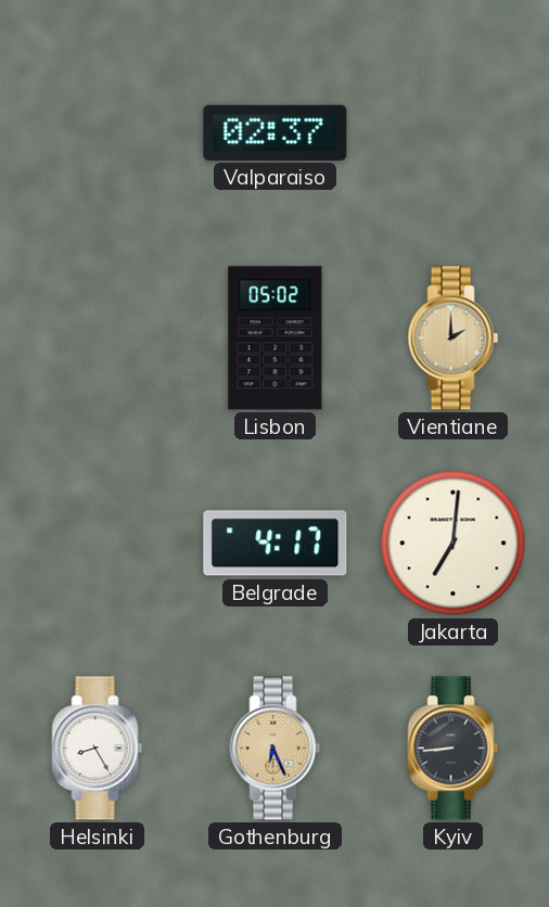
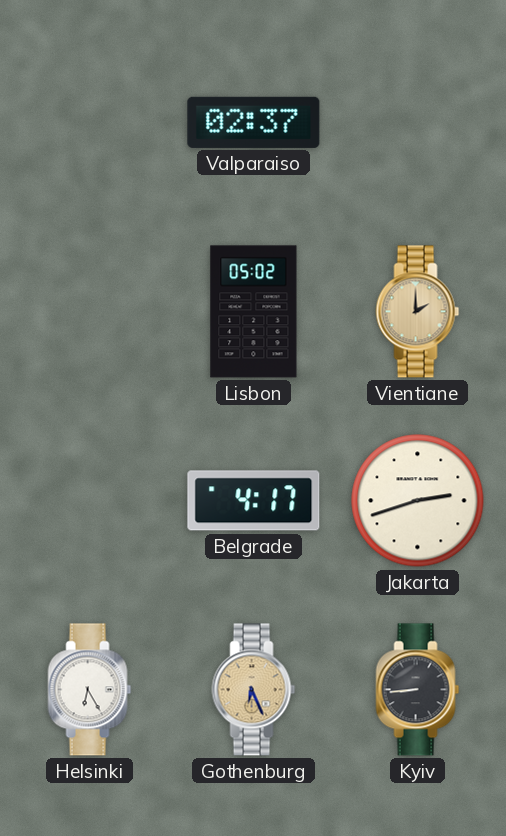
Jakarta: 7:01 -> 2:42
Helsinki: 8:25 -> 6:25
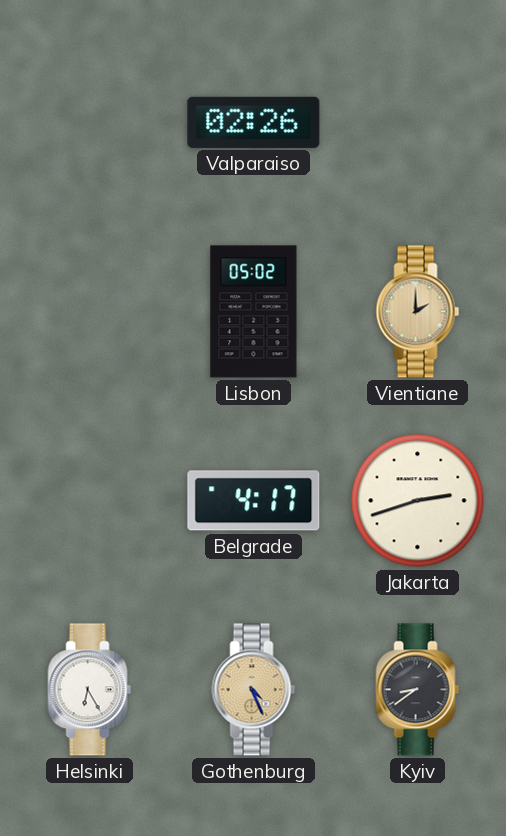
Valparaiso: 02:37 -> 02:26
Gothenburg: 6:26 -> 4:26
Kyiv: 8:44 -> 8:39
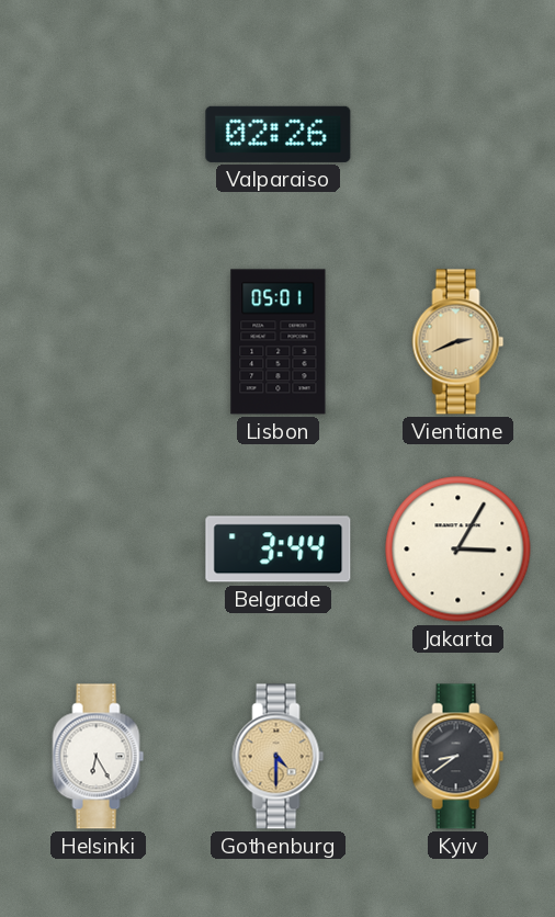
Lisbon: 05:02 -> 05:01
Vientiane: 2:00 -> 2:41
Belgrade: 4:17 -> 3:44
Jakarta: 2:42 -> 3:05
Gothenburg: 4:26 -> 4:30
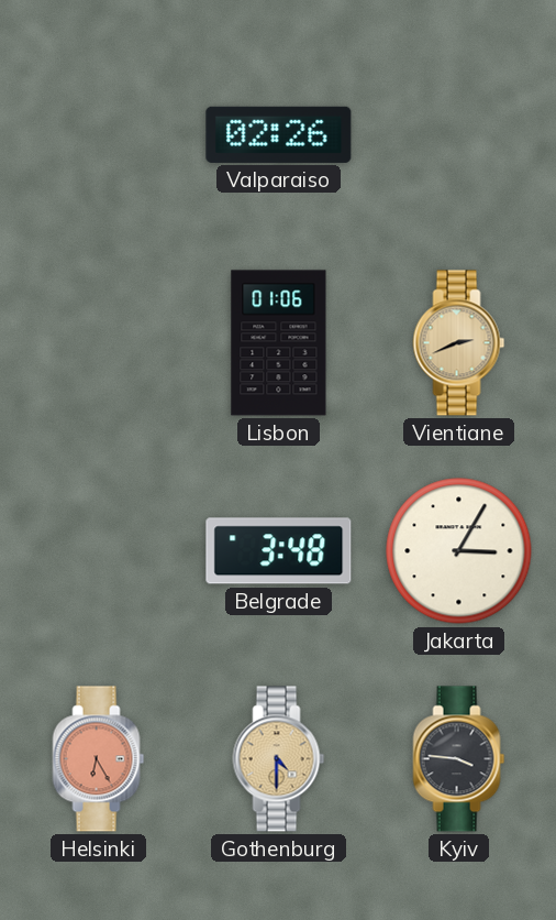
Lisbon: 05:01 -> 01:06
Belgrade: 3:44 -> 3:48
Helsinki dial: white -> salmon
Kyiv: 8:39 -> 3:46
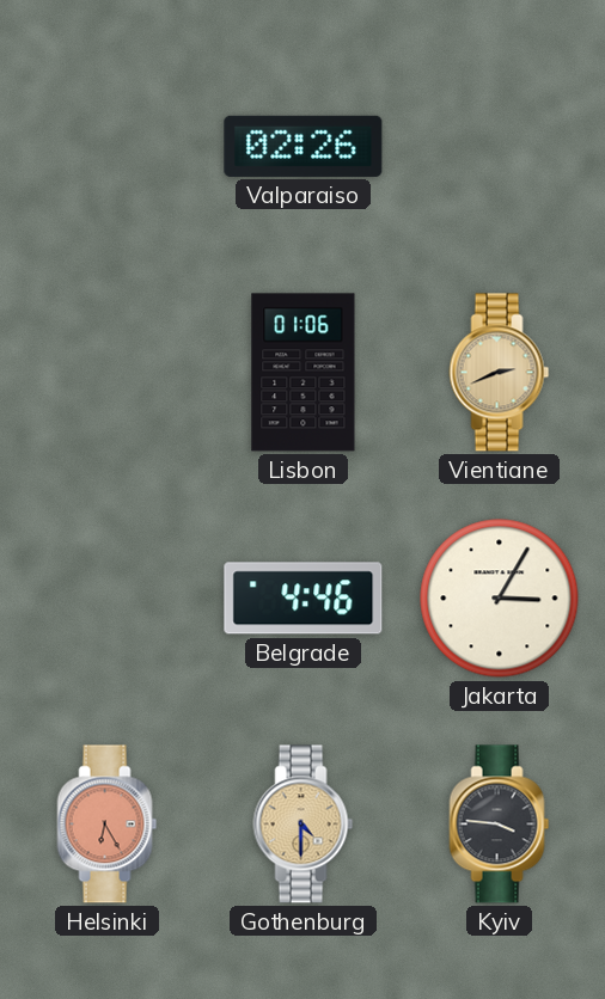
Belgrade: 3:48 -> 4:46
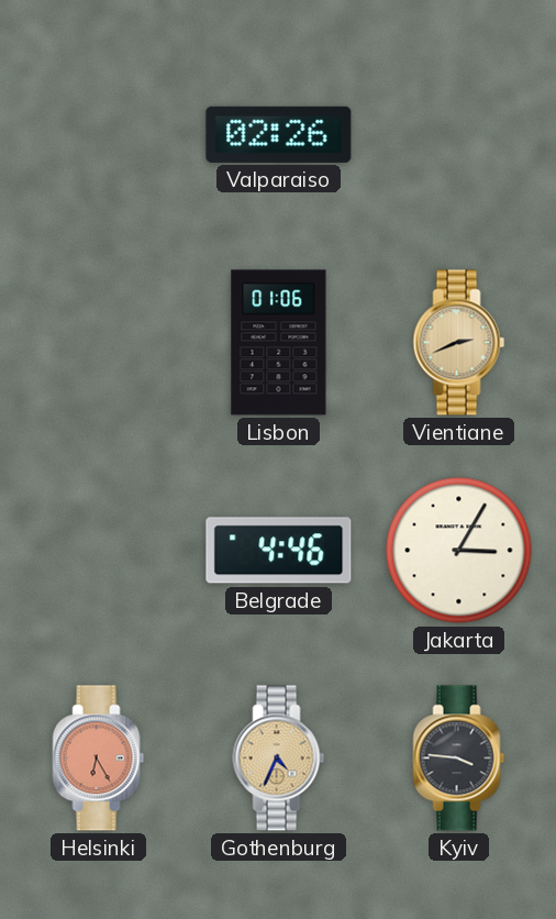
Gothenburg: 4:30 -> 4:34
